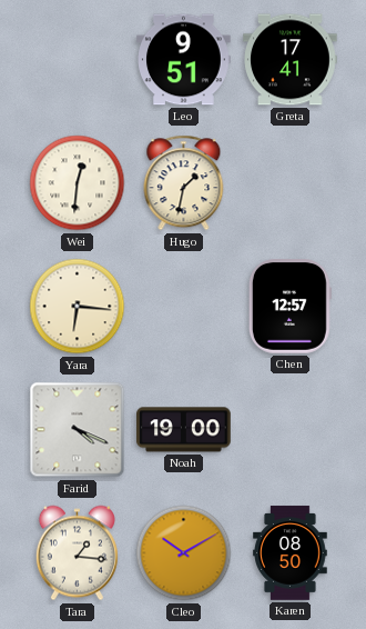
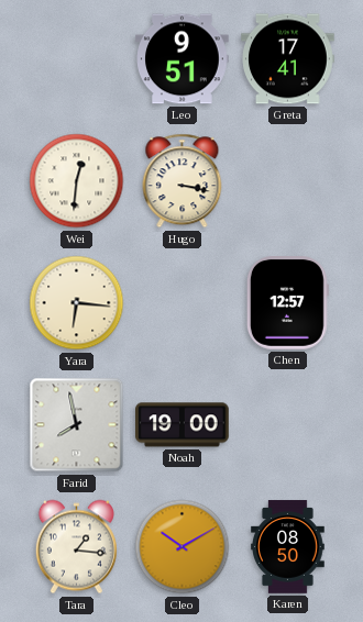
Hugo: 1:32 -> 3:17
Farid: 4:19 -> 7:58
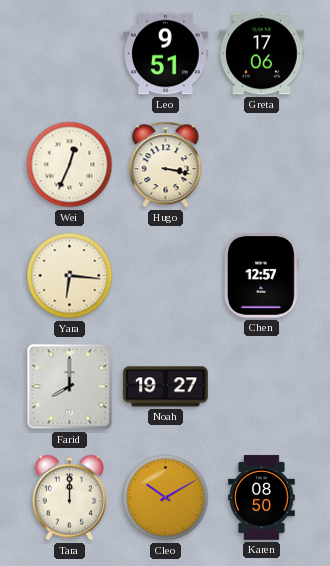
Greta: 17:41 -> 17:06
Wei: 12:31 -> 12:34
Farid: 7:58 -> 8:00
Noah: 19:00 -> 19:27
Tara: 1:16 -> 12:00
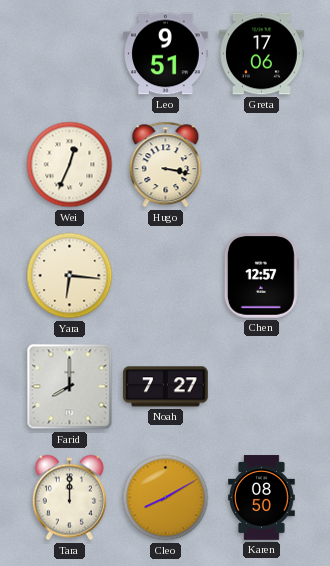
Noah: 19:27 -> 7:27
Cleo: 10:10 -> 8:10
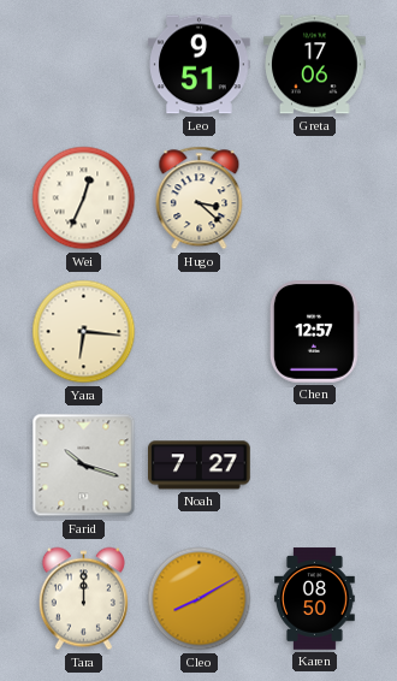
Hugo: 3:17 -> 3:22
Farid: 8:00 -> 10:18
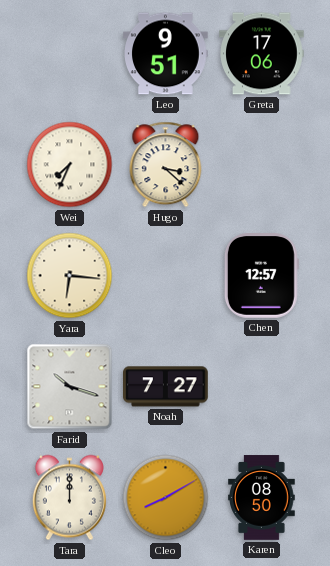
Wei: 12:34 -> 7:34
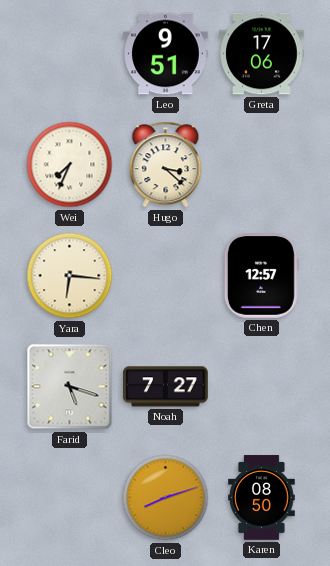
Farid: 10:18 -> 5:18
Tara: 12:00 -> none
Cleo: 8:10 -> 8:12
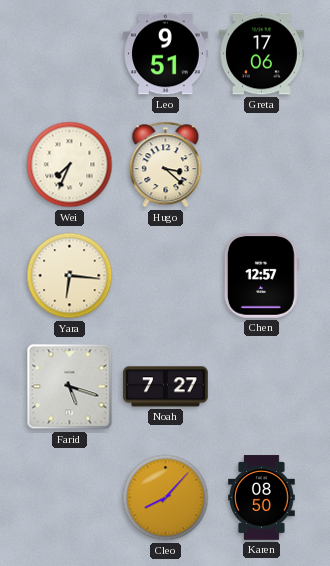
Cleo: 8:12 -> 8:07
